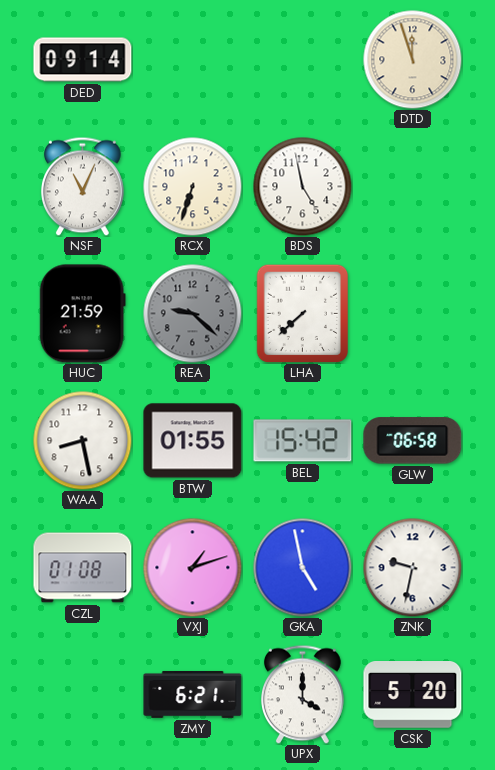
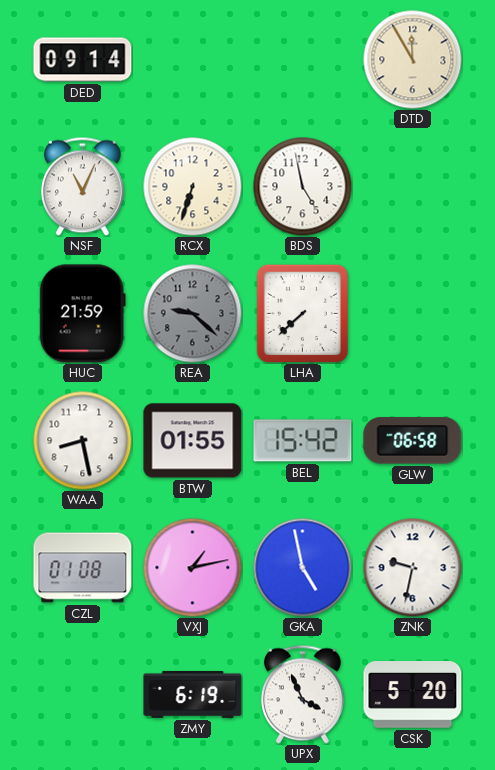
DTD: 11:57 -> 11:55
VXJ: 1:12 -> 1:13
ZMY: 6:21 -> 6:19
UPX: 4:00 -> 3:56
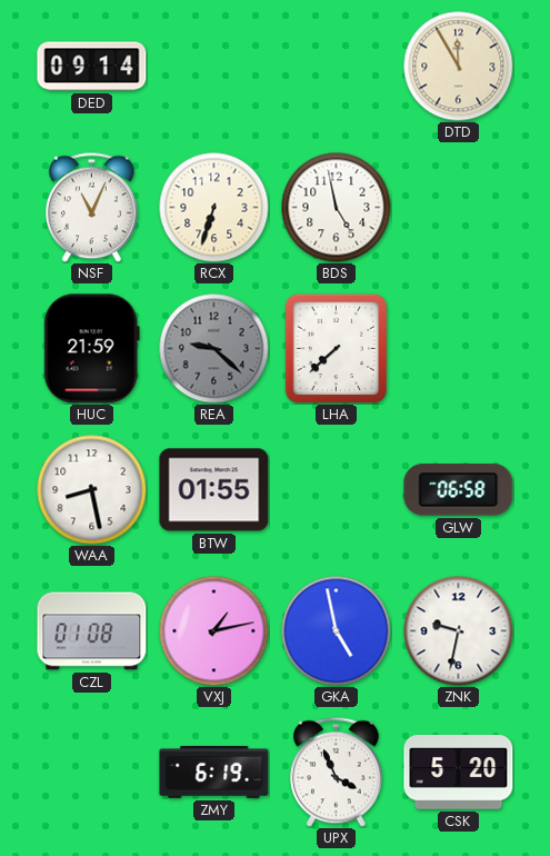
BEL: 15:42 -> none
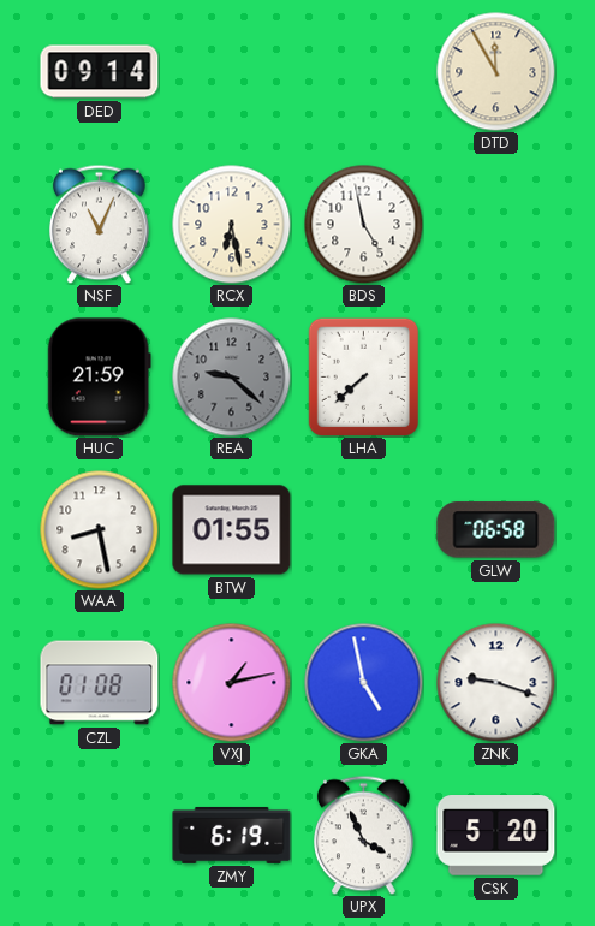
RCX: 6:33 -> 6:28
ZNK: 9:32 -> 9:18
